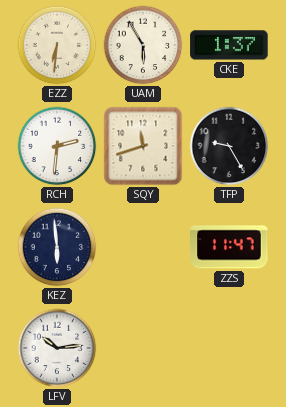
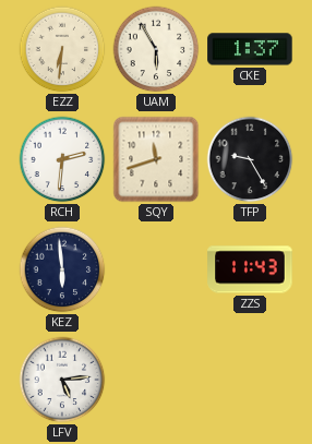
ZZS: 11:47 -> 11:43
LFV: 10:14 -> 5:14
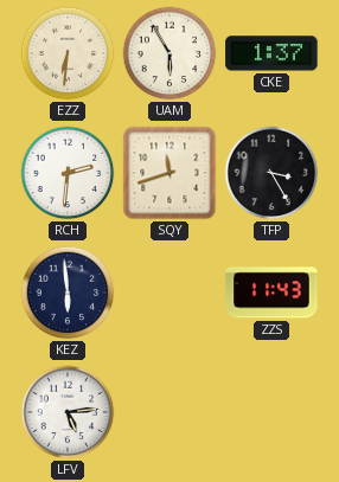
TFP: 9:25 -> 3:25
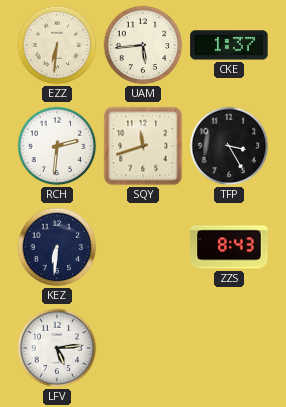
UAM: 5:55 -> 5:44
KEZ: 5:59 -> 6:31
ZZS: 11:43 -> 8:43
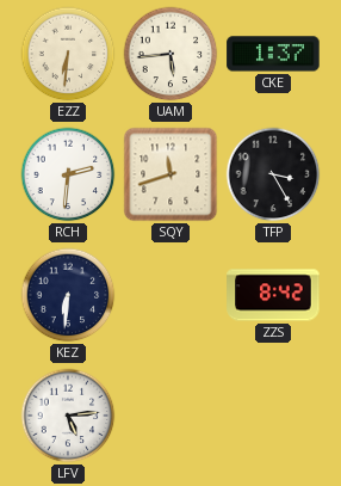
ZZS: 8:43 -> 8:42
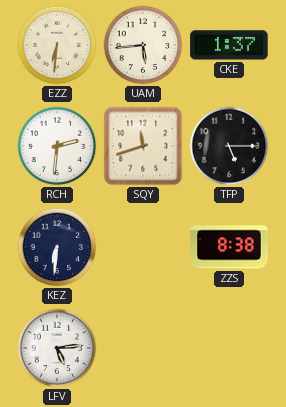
TFP: 3:25 -> 5:15
ZZS: 8:42 -> 8:38
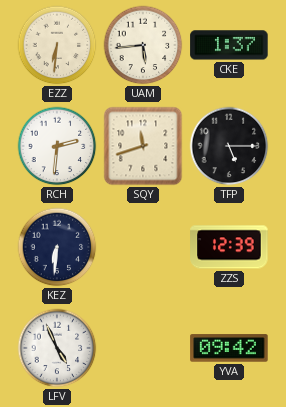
ZZS: 8:38 -> 12:39
LFV: 5:14 -> 4:56
YVA: none -> 09:42
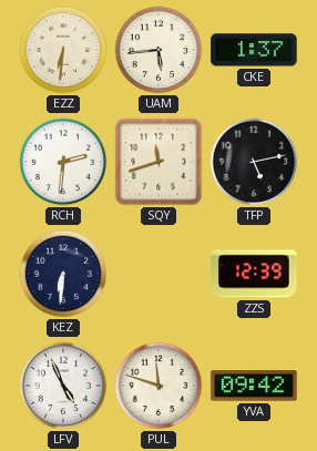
TFP: 5:15 -> 5:13
PUL: none -> 11:48
